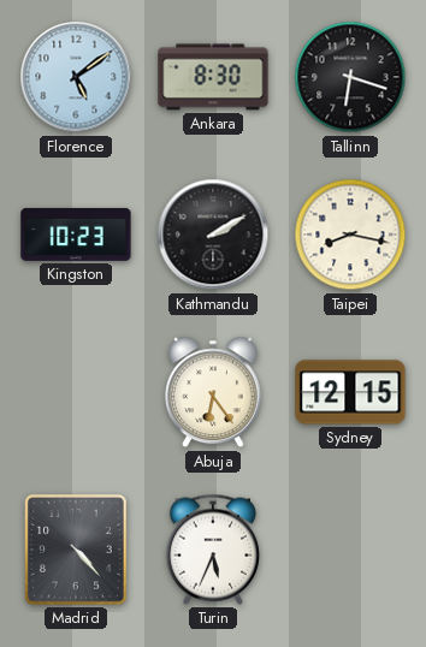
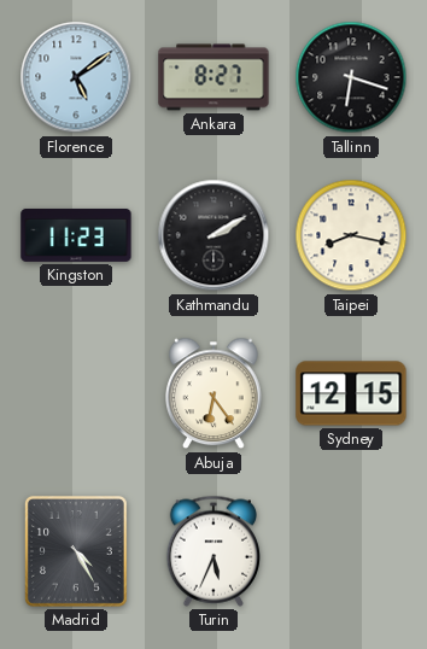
Ankara: 8:30 -> 8:27
Kingston: 10:23 -> 11:23
Madrid: 4:23 -> 4:25
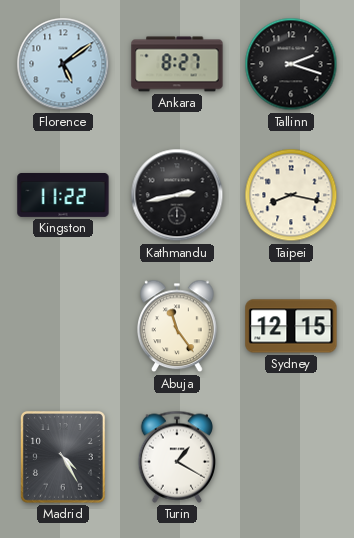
Tallinn: 6:18 -> 2:18
Kingston: 11:23 -> 11:22
Kathmandu: 2:10 -> 2:43
Abuja: 6:24 -> 11:24
Turin: 5:34 -> 1:20
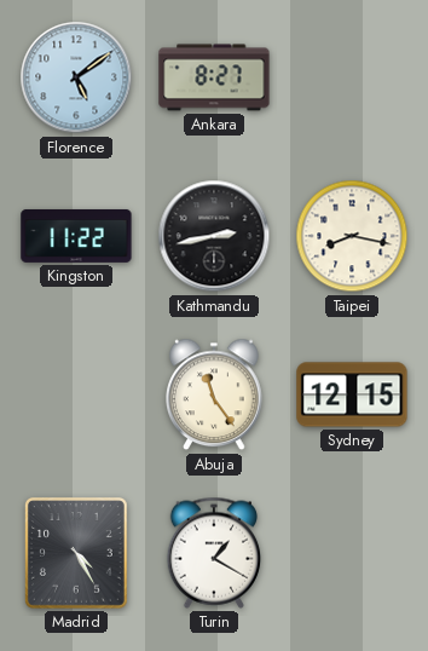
Tallinn: 2:18 -> none
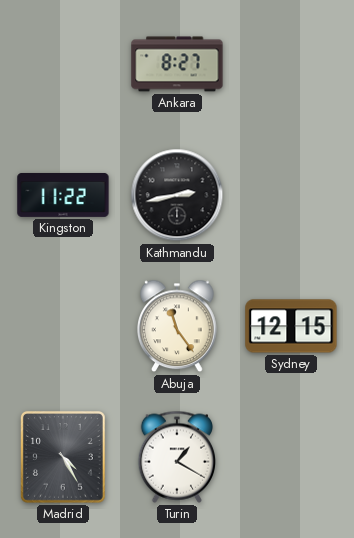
Florence: 5:09 -> none
Taipei: 8:17 -> none
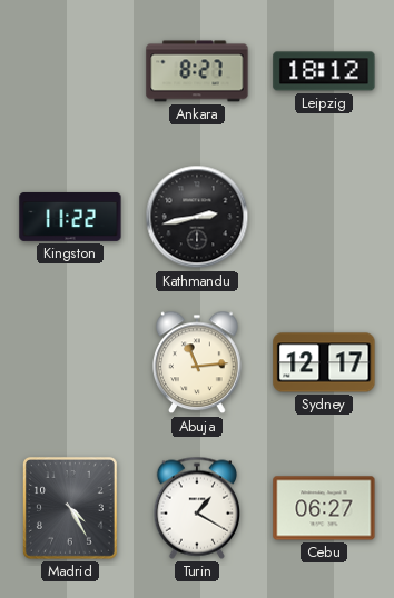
Leipzig: none -> 18:12
Abuja: 11:24 -> 11:14
Sydney: 12:15 -> 12:17
Cebu: none -> 06:27
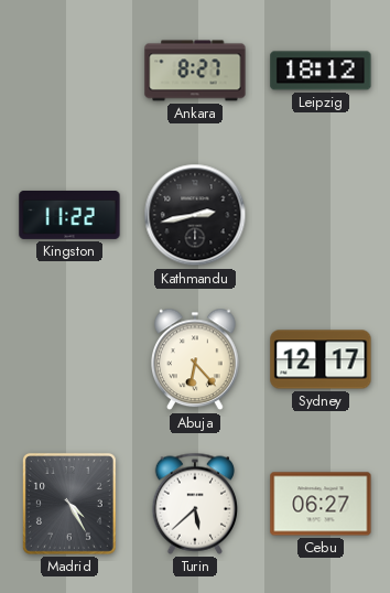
Abuja: 11:14 -> 6:23
Turin: 1:20 -> 5:38
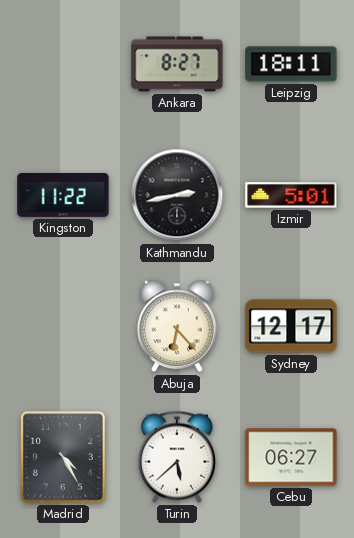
Leipzig: 18:12 -> 18:11
Izmir: none -> 5:01
